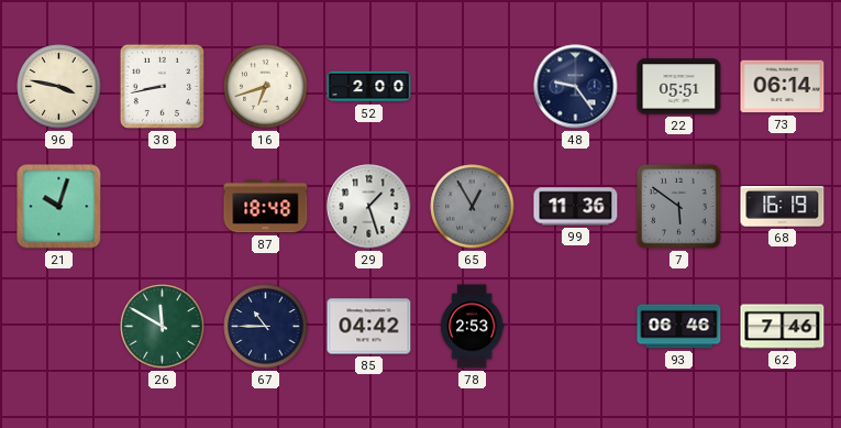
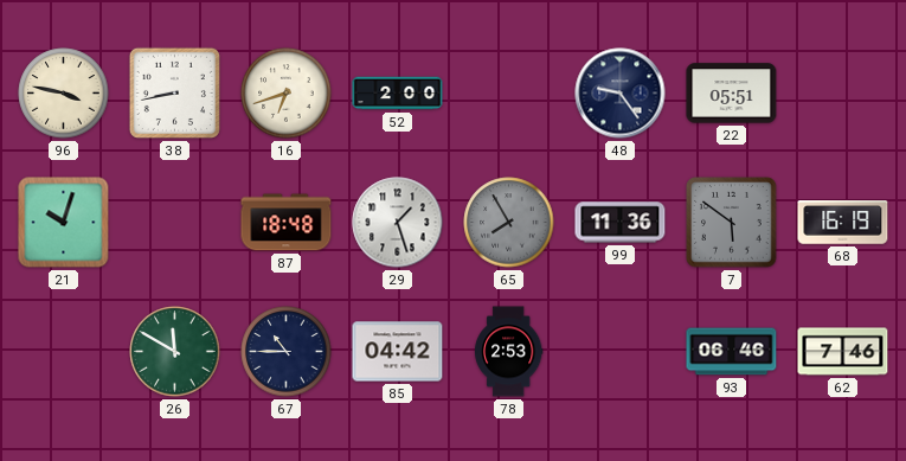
73: 06:14 -> none
65: 12:55 -> 7:55
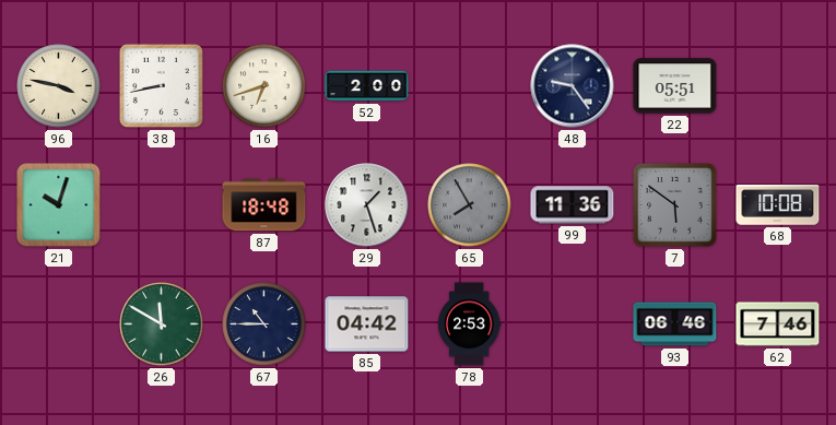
68: 16:19 -> 10:08
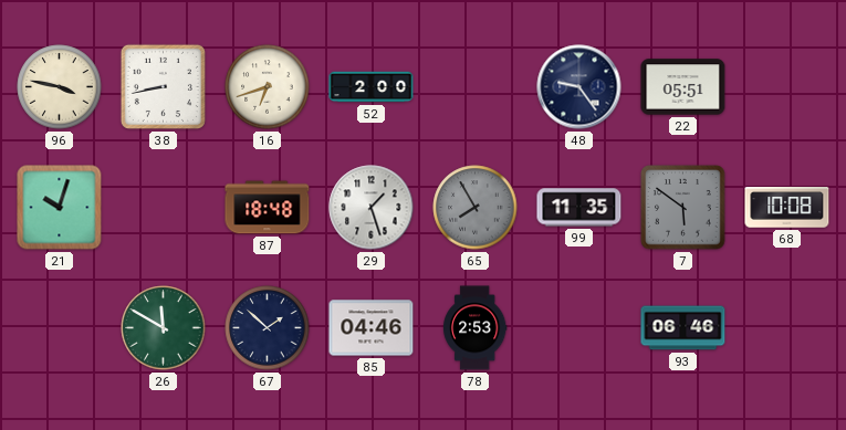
99: 11:36 -> 11:35
67: 10:45 -> 1:52
85: 04:42 -> 04:46
62: 7:46 -> none
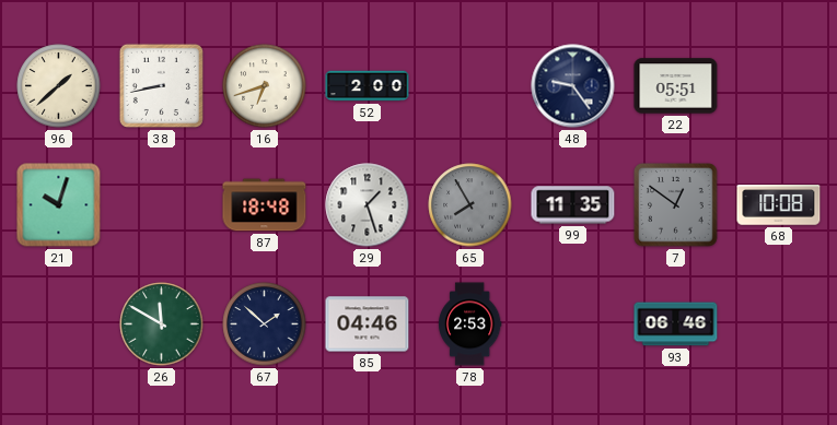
96: 3:47 -> 1:38
7: 5:51 -> 12:51
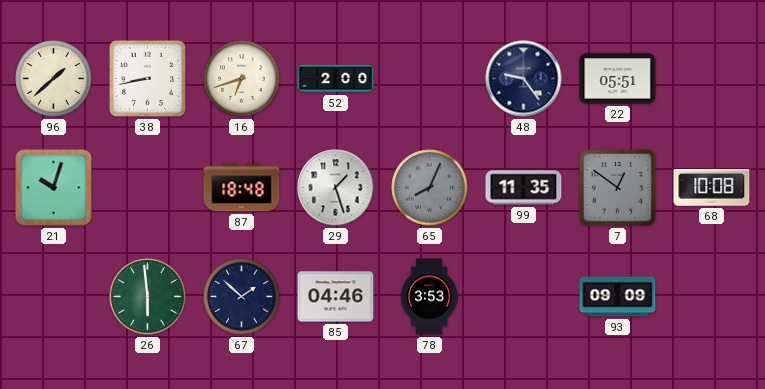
65: 7:55 -> 8:04
26: 11:50 -> 5:59
78: 2:53 -> 3:53
93: 06:46 -> 09:09
